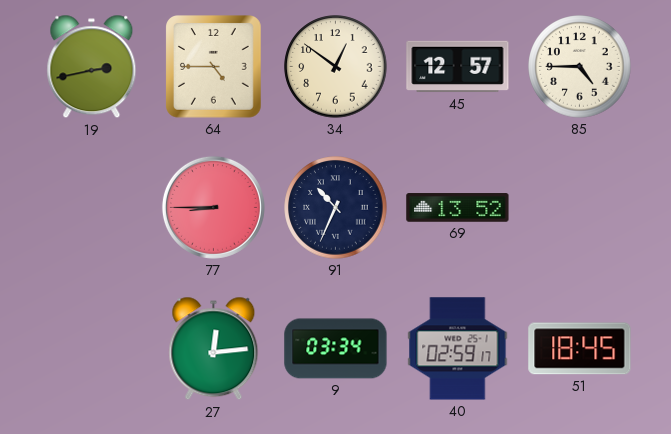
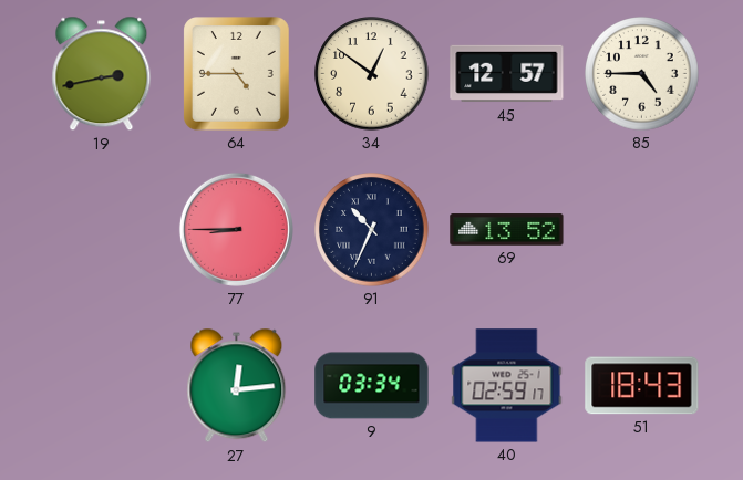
51: 18:45 -> 18:43
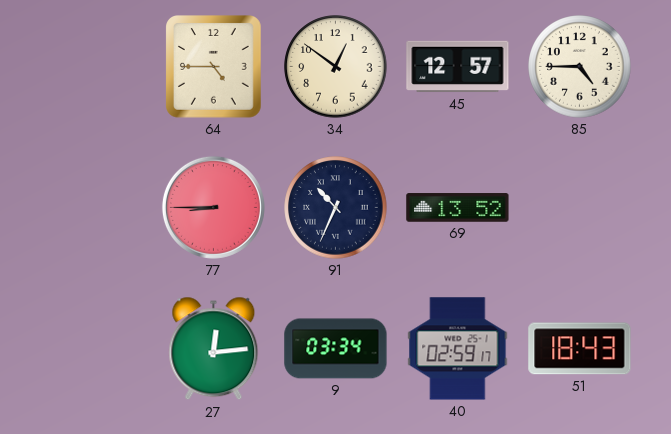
19: 2:43 -> none
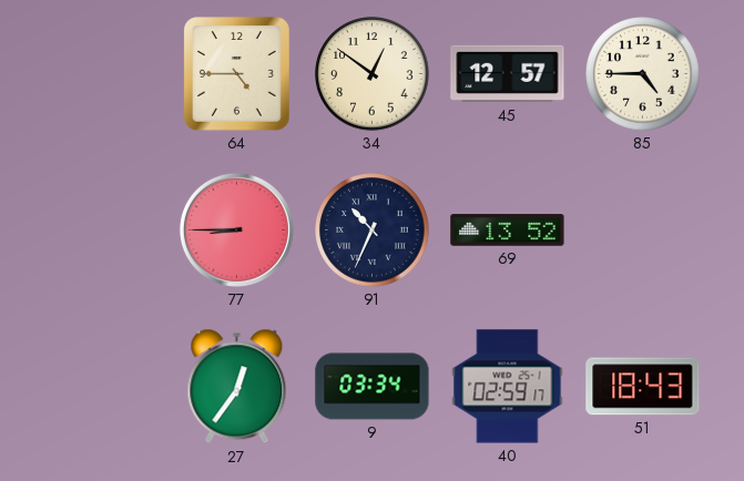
27: 12:14 -> 12:36
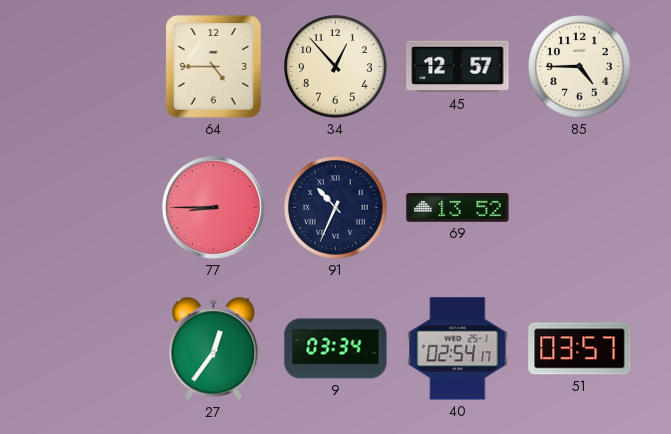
34: 12:51 -> 12:53
40: 02:59 -> 02:54
51: 18:43 -> 03:57
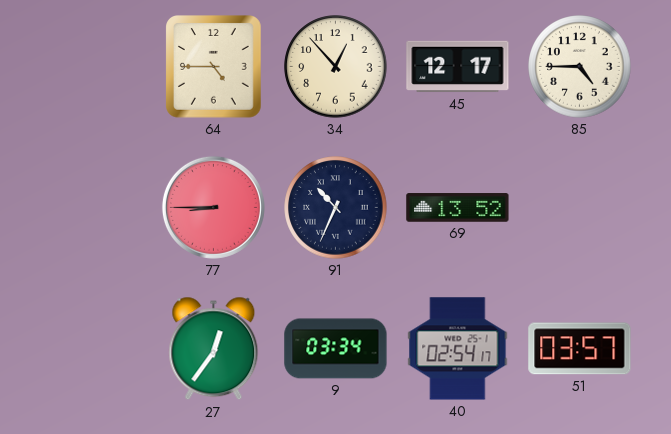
45: 12:57 -> 12:17
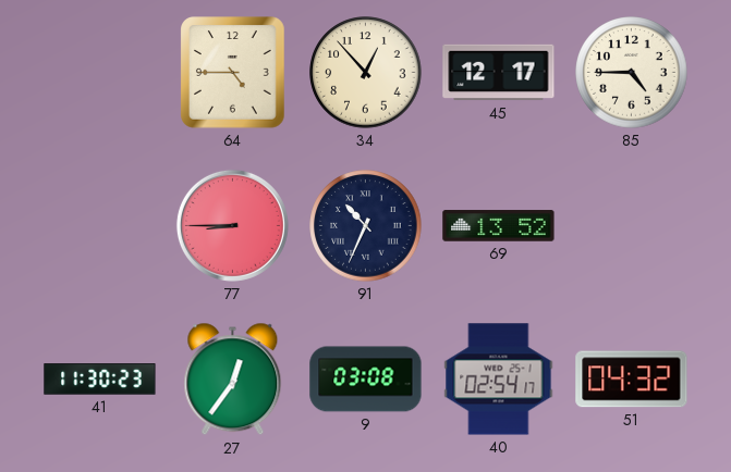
41: none -> 11:30
9: 03:34 -> 03:08
51: 03:57 -> 04:32
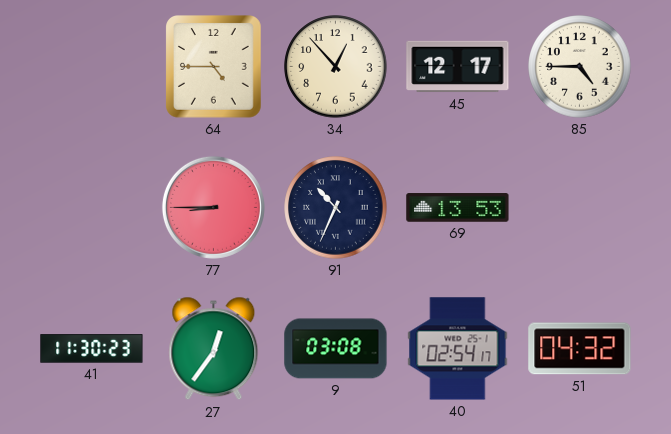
69: 13:52 -> 13:53
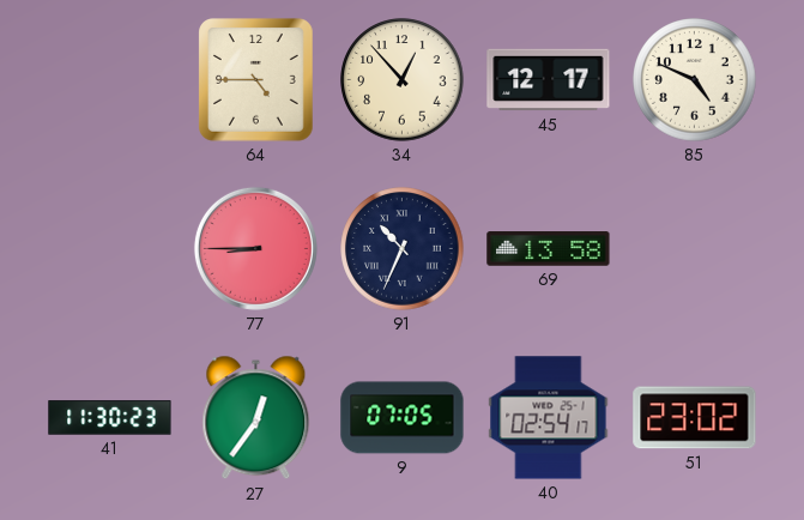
85: 4:45 -> 4:49
69: 13:53 -> 13:58
9: 03:08 -> 07:05
51: 04:32 -> 23:02
